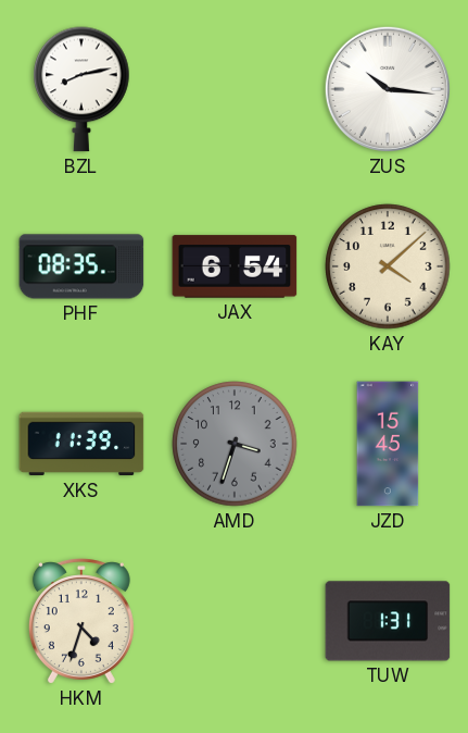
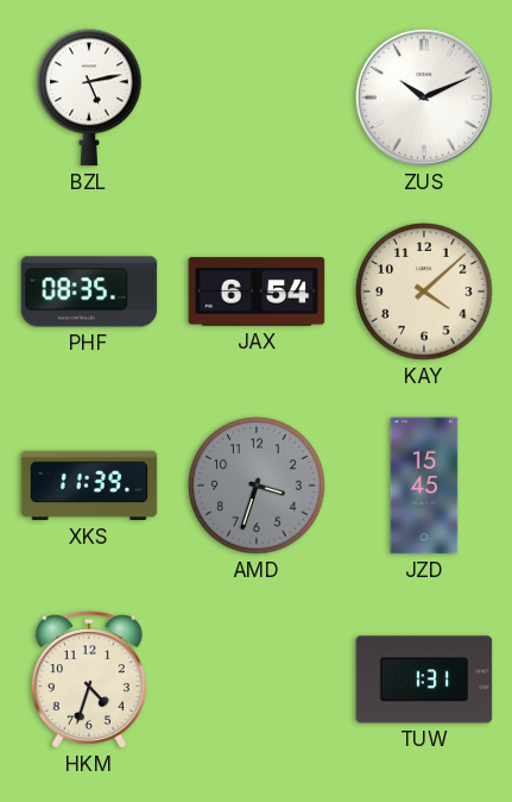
BZL: 8:13 -> 5:13
ZUS: 10:16 -> 10:11
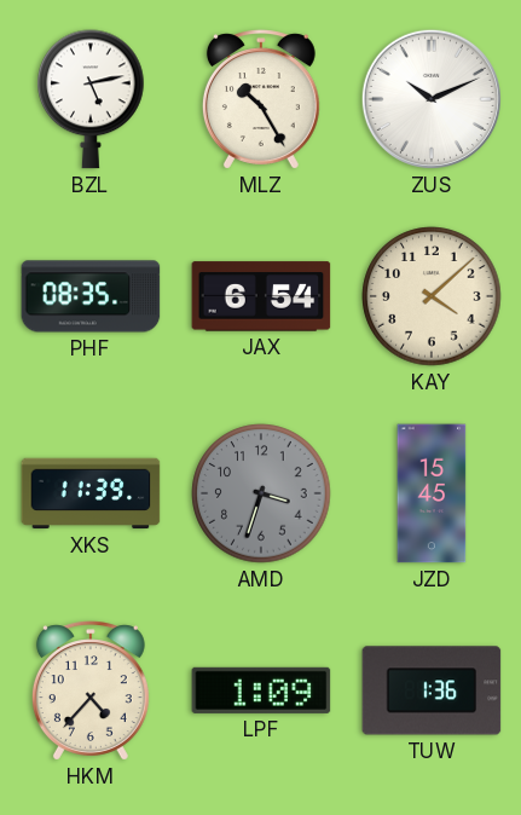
MLZ: none -> 10:25
HKM: 4:33 -> 4:37
LPF: none -> 1:09
TUW: 1:31 -> 1:36
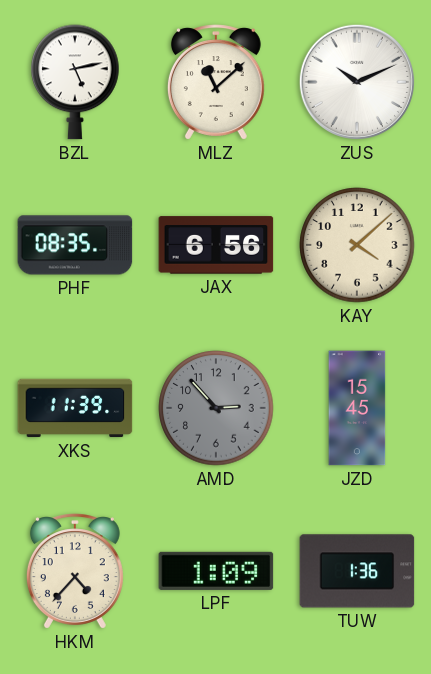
MLZ: 10:25 -> 11:08
JAX: 6:54 -> 6:56
AMD: 3:33 -> 2:53
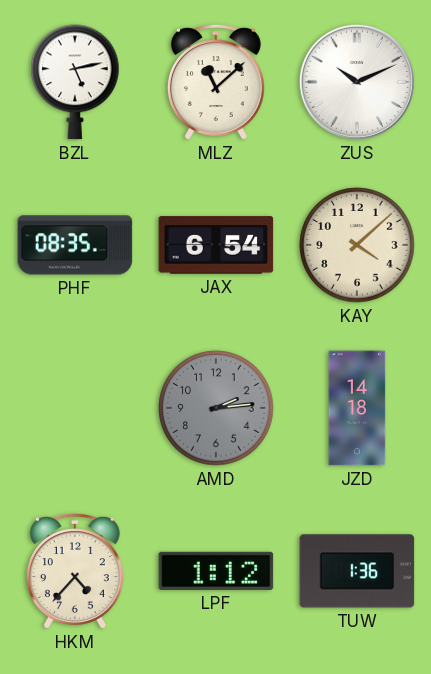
JAX: 6:56 -> 6:54
XKS: 11:39 -> none
AMD: 2:53 -> 2:14
JZD: 15:45 -> 14:18
LPF: 1:09 -> 1:12
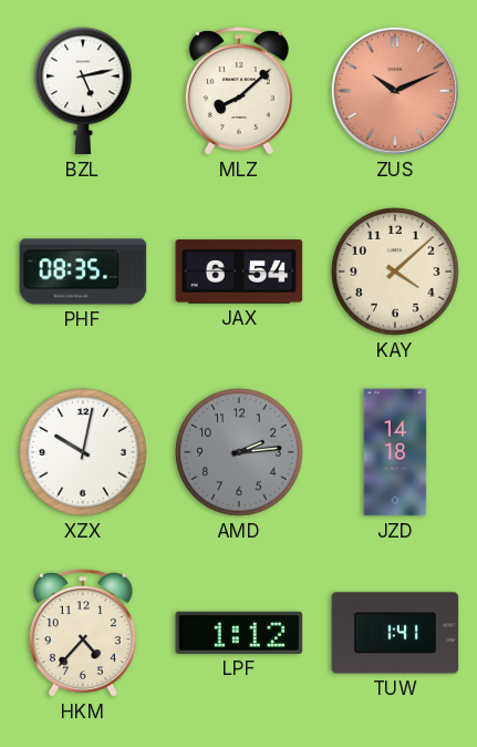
MLZ: 11:08 -> 8:08
ZUS dial: white -> salmon
XZX: none -> 10:02
TUW: 1:36 -> 1:41
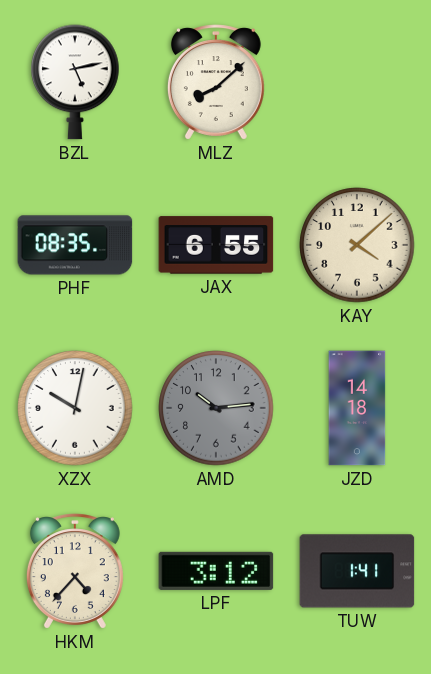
ZUS: 10:11 -> none
JAX: 6:54 -> 6:55
AMD: 2:14 -> 10:14
LPF: 1:12 -> 3:12
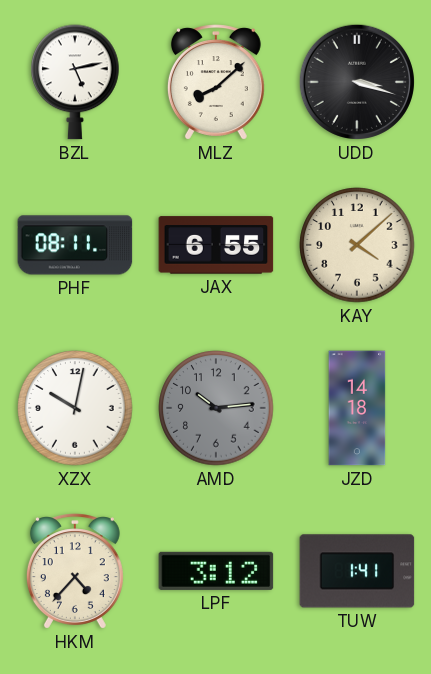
UDD: none -> 3:18
PHF: 08:35 -> 08:11
